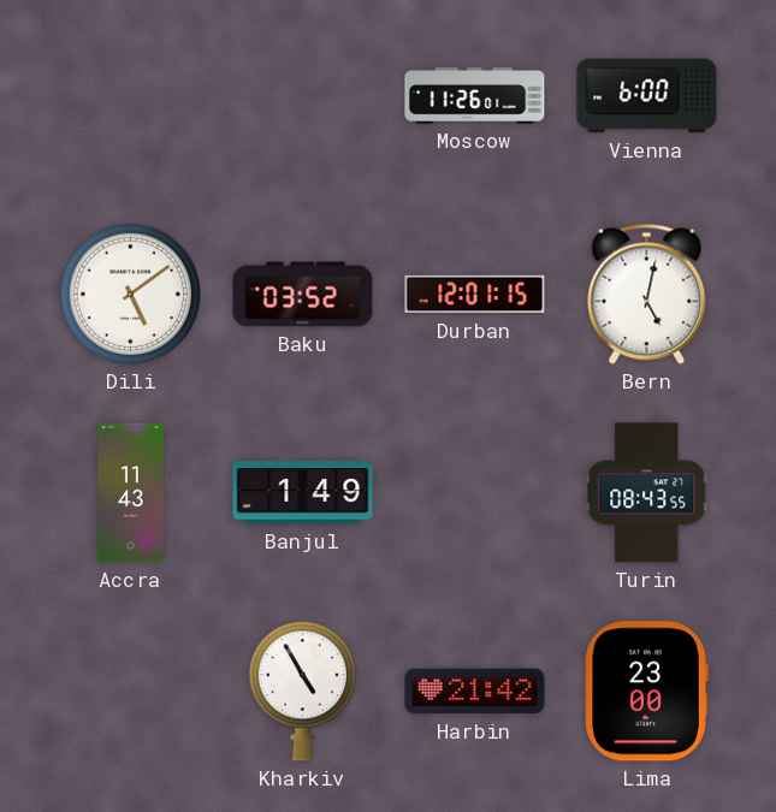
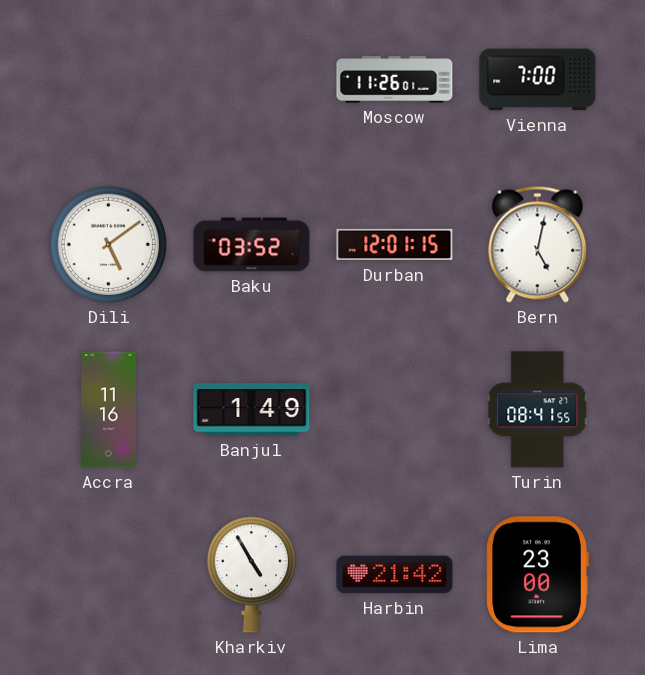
Vienna: 6:00 -> 7:00
Accra: 11:43 -> 11:16
Turin: 08:43 -> 08:41
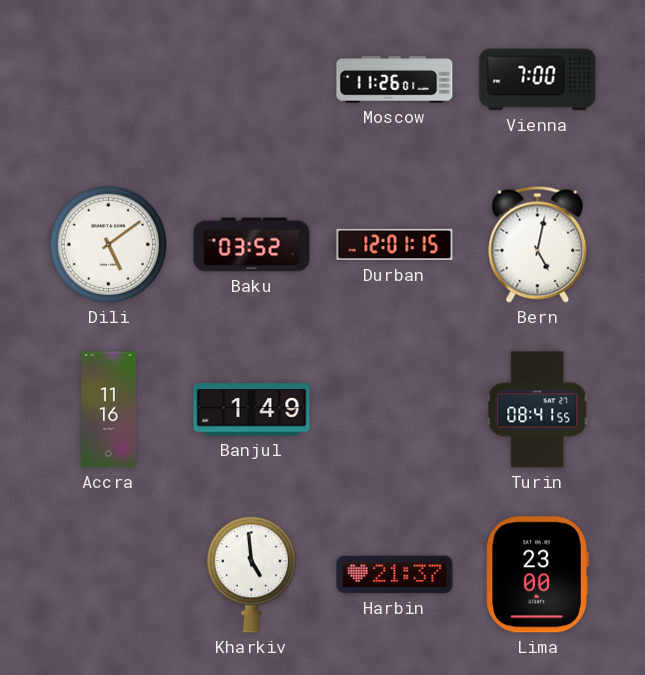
Kharkiv: 4:55 -> 4:59
Harbin: 21:42 -> 21:37
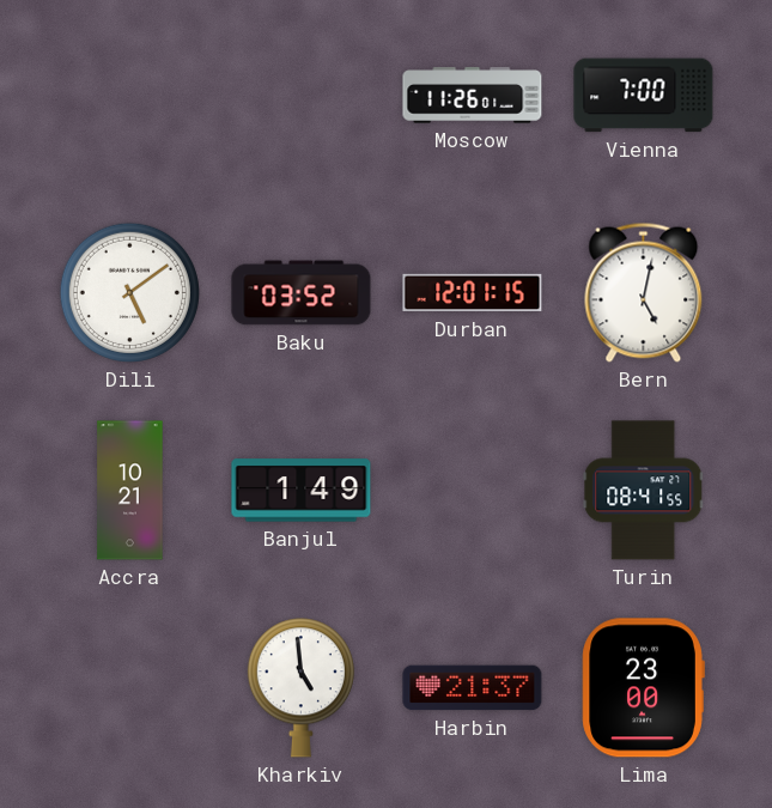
Accra: 11:16 -> 10:21
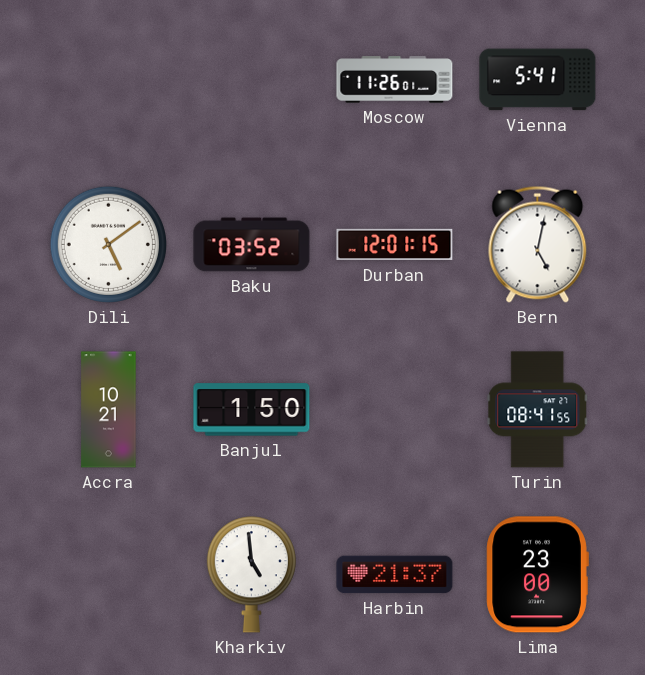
Vienna: 7:00 -> 5:41
Banjul: 1:49 -> 1:50
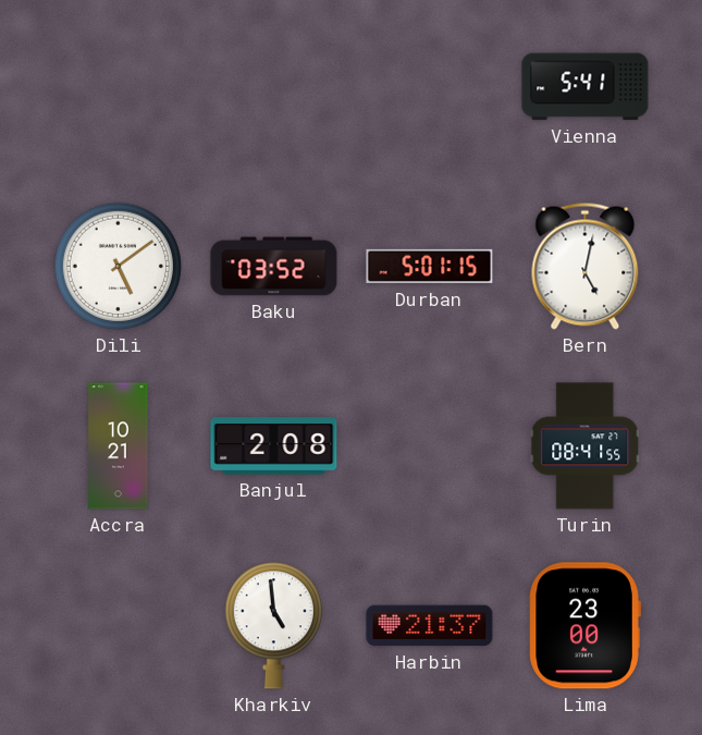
Moscow: 11:26 -> none
Durban: 12:01 -> 5:01
Banjul: 1:50 -> 2:08
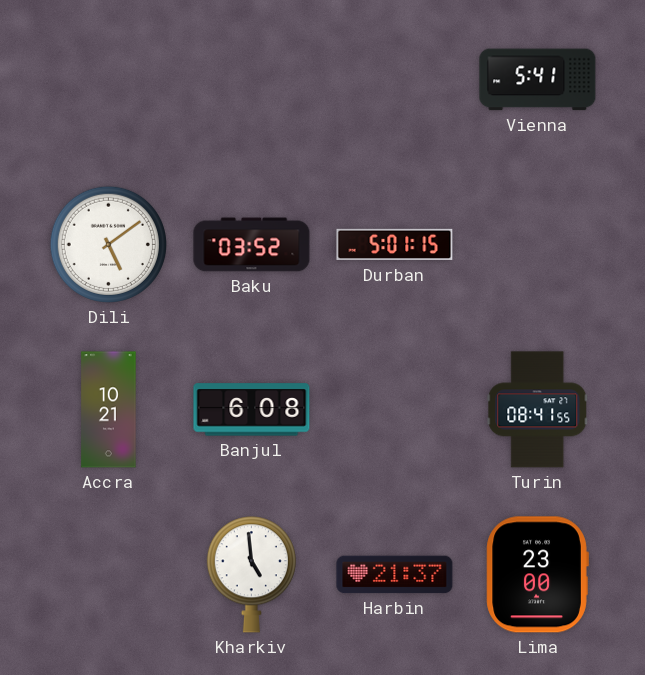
Bern: 5:02 -> none
Banjul: 2:08 -> 6:08
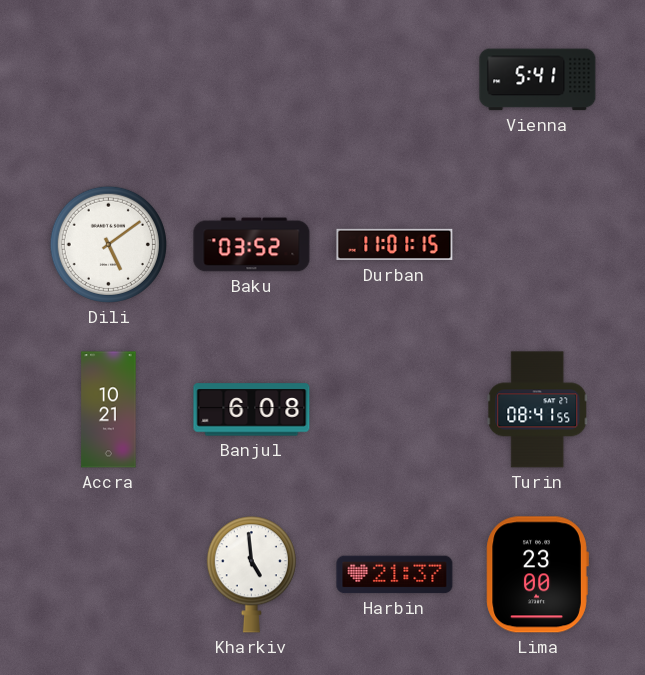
Durban: 5:01 -> 11:01
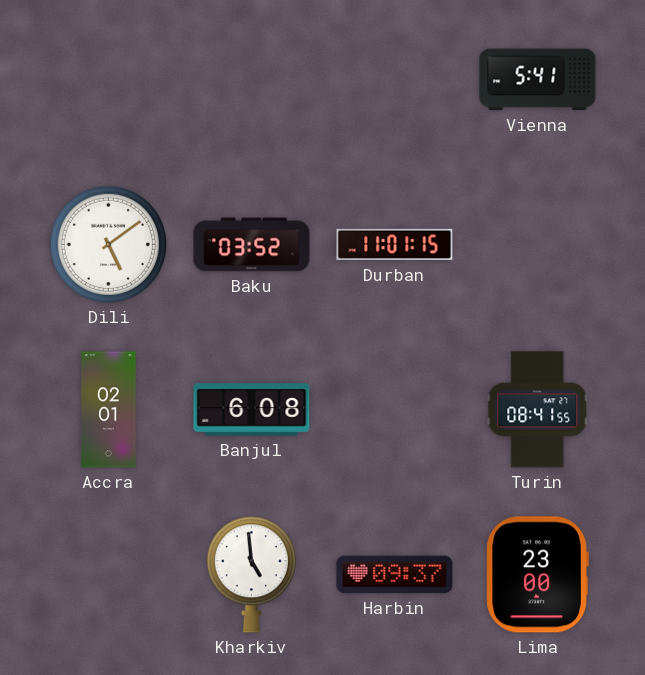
Accra: 10:21 -> 02:01
Harbin: 21:37 -> 09:37
